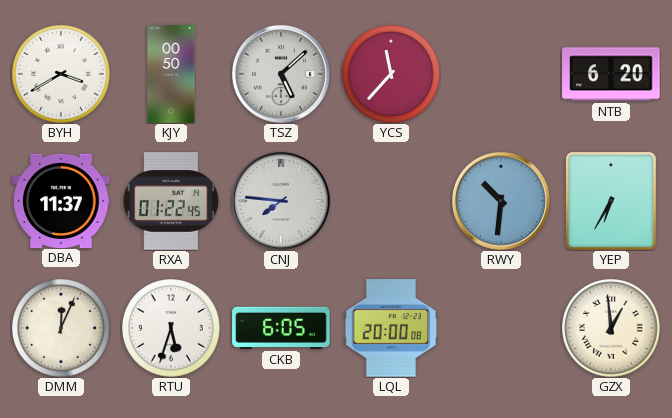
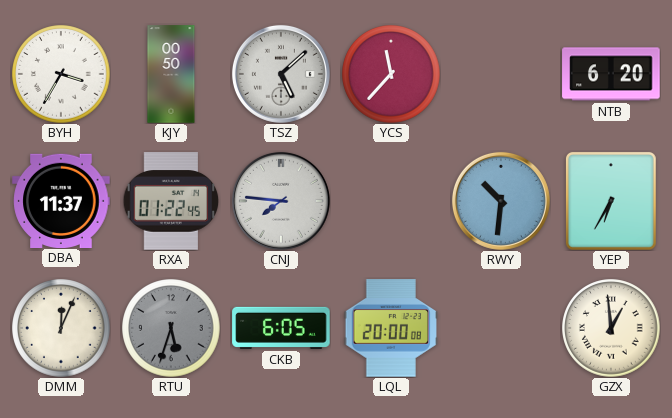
BYH: 3:40 -> 3:35
RTU dial: white -> grey
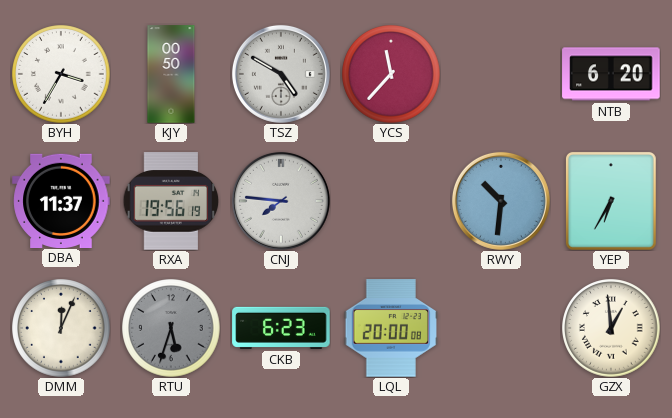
TSZ: 5:08 -> 4:50
RXA: 01:22 -> 19:56
CKB: 6:05 -> 6:23
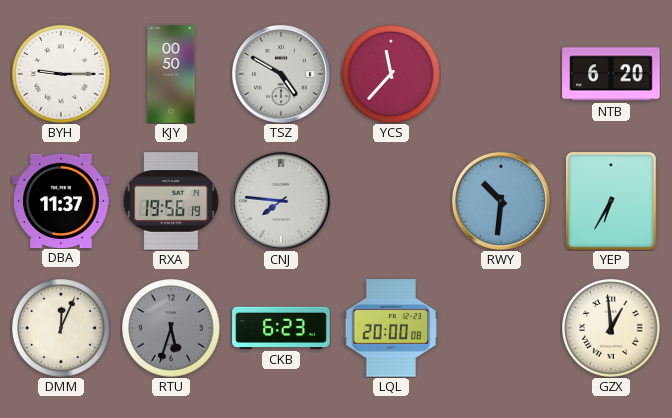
BYH: 3:35 -> 9:15
